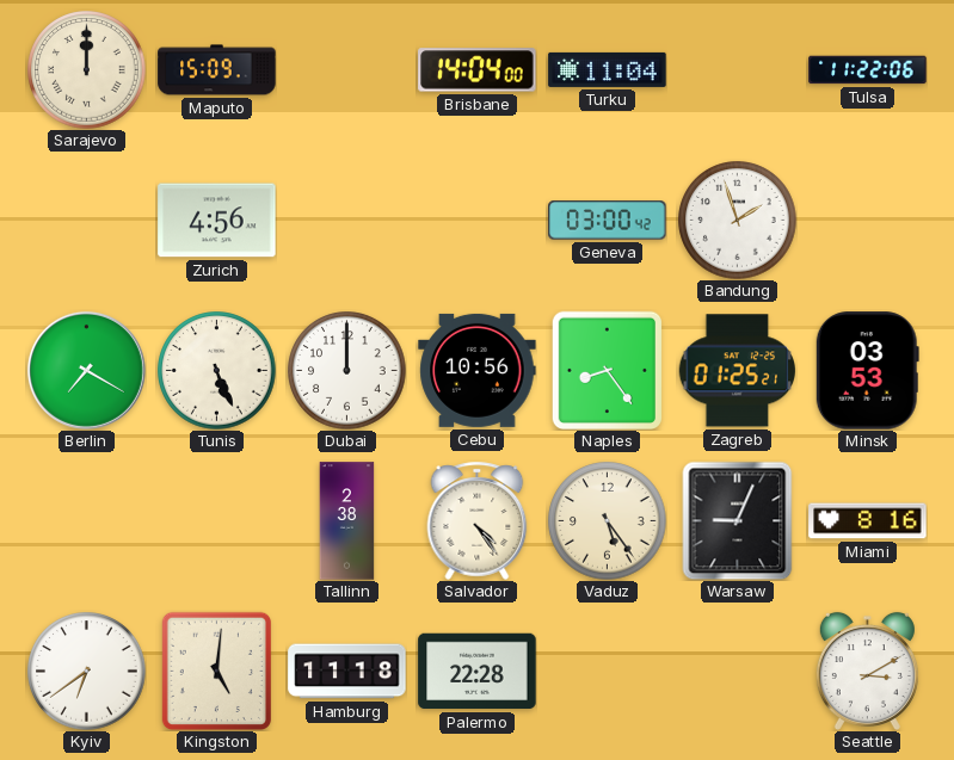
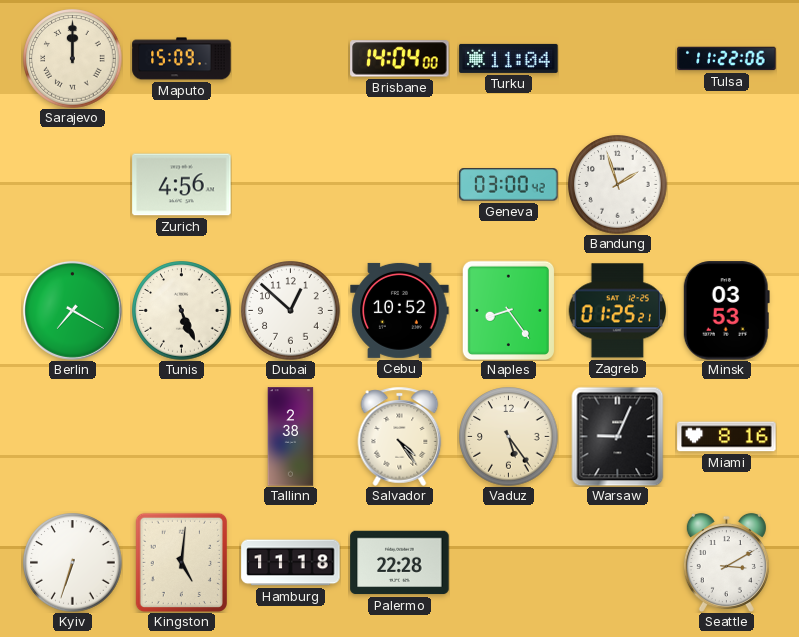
Dubai: 12:00 -> 12:52
Cebu: 10:56 -> 10:52
Kyiv: 6:39 -> 6:33
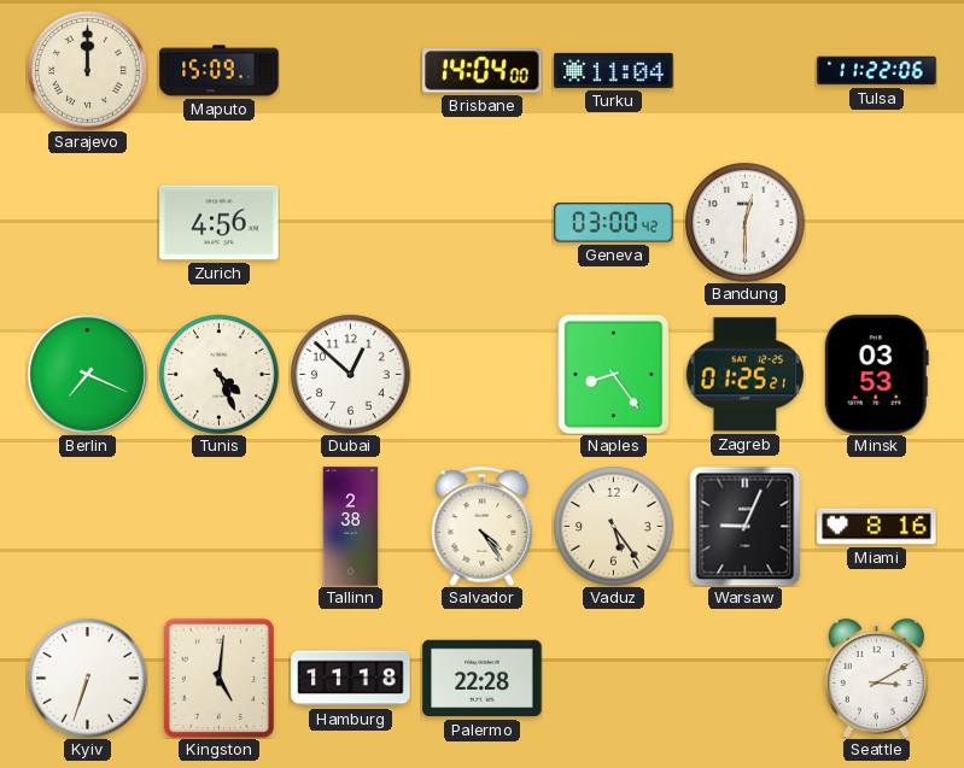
Bandung: 1:57 -> 12:30
Berlin: 7:20 -> 7:19
Tunis: 5:26 -> 4:26
Cebu: 10:52 -> none
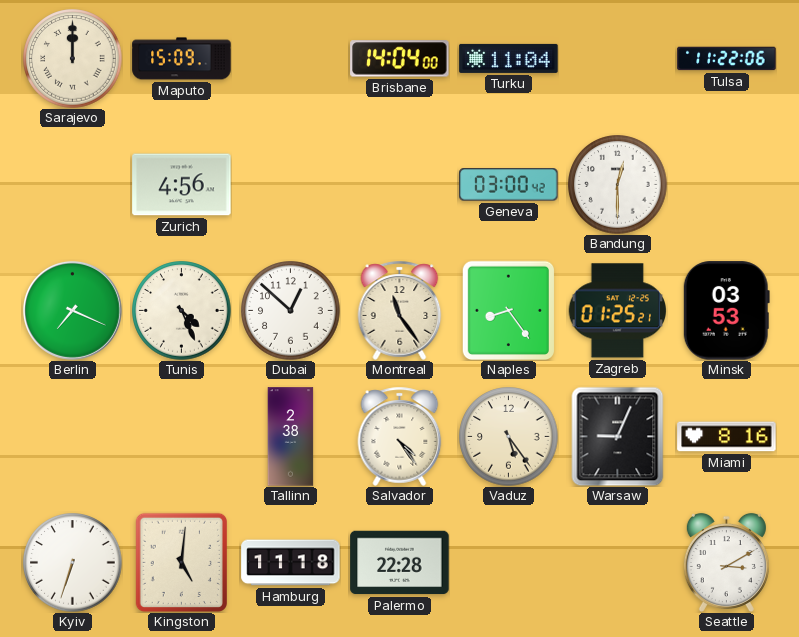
Montreal: none -> 11:24
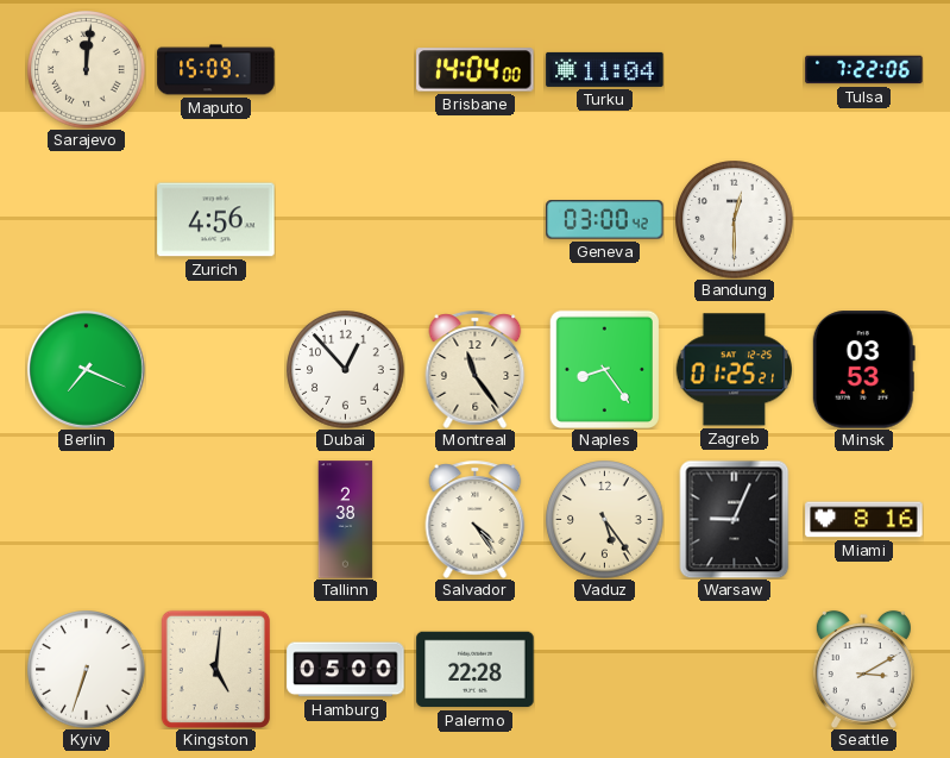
Sarajevo: 12:00 -> 12:01
Tulsa: 11:22 -> 7:22
Tunis: 4:26 -> none
Dubai: 12:52 -> 12:53
Hamburg: 11:18 -> 05:00
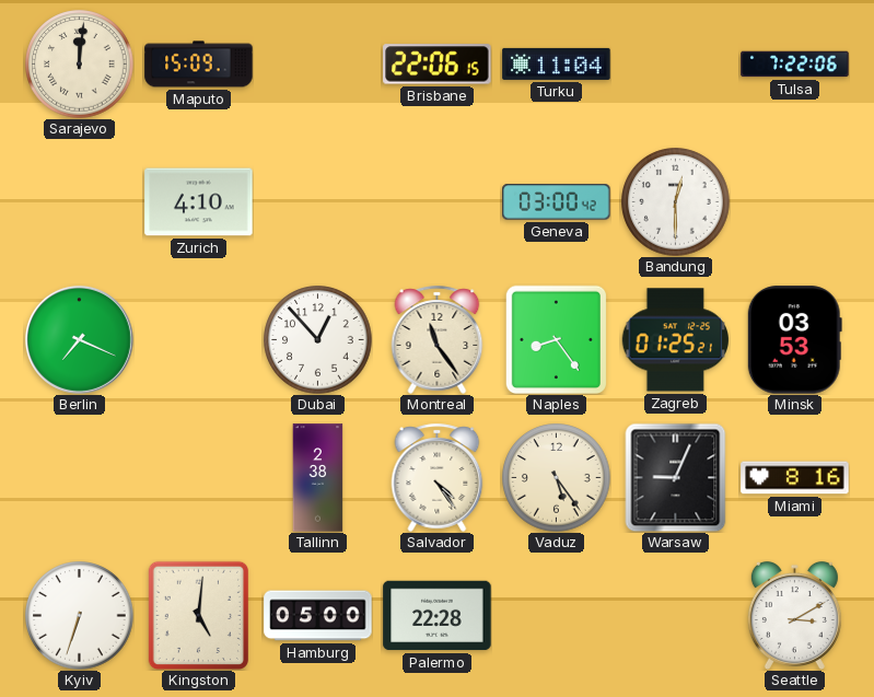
Brisbane: 14:04 -> 22:06
Zurich: 4:56 -> 4:10
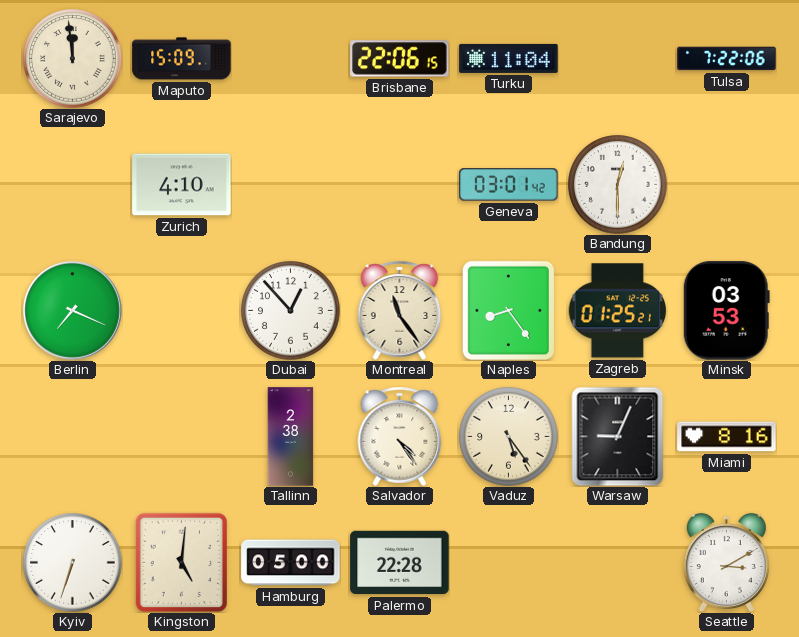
Sarajevo: 12:01 -> 11:59
Geneva: 03:00 -> 03:01
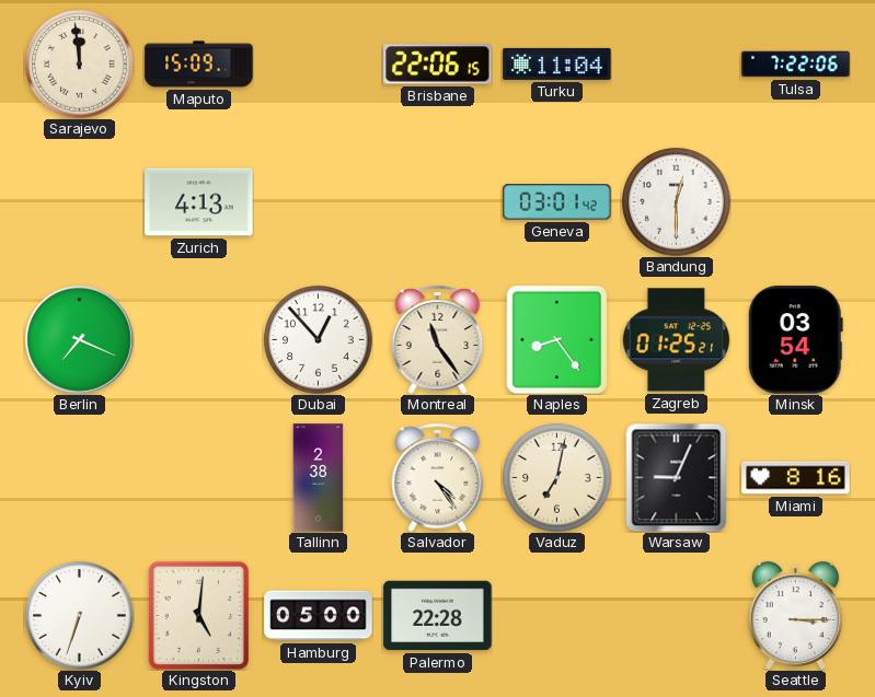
Zurich: 4:10 -> 4:13
Minsk: 03:53 -> 03:54
Vaduz: 5:24 -> 7:02
Seattle: 3:10 -> 3:15
